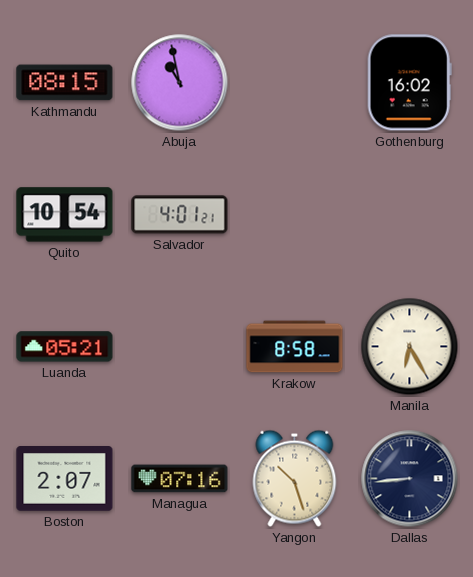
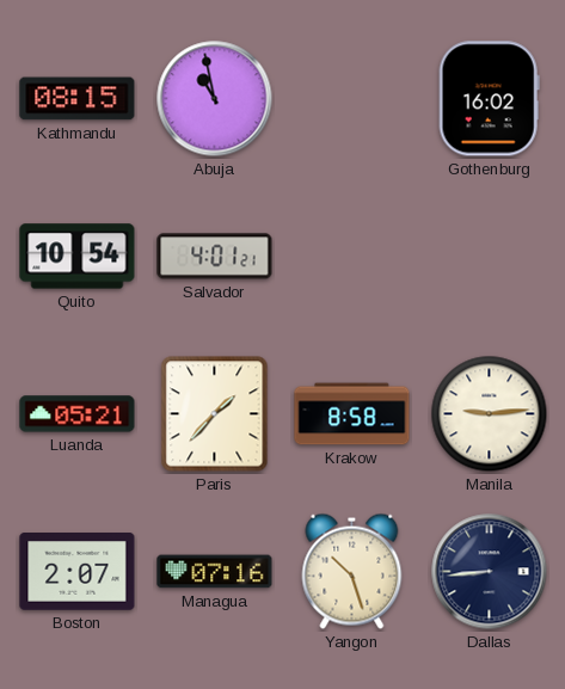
Paris: none -> 1:37
Manila: 6:25 -> 9:14
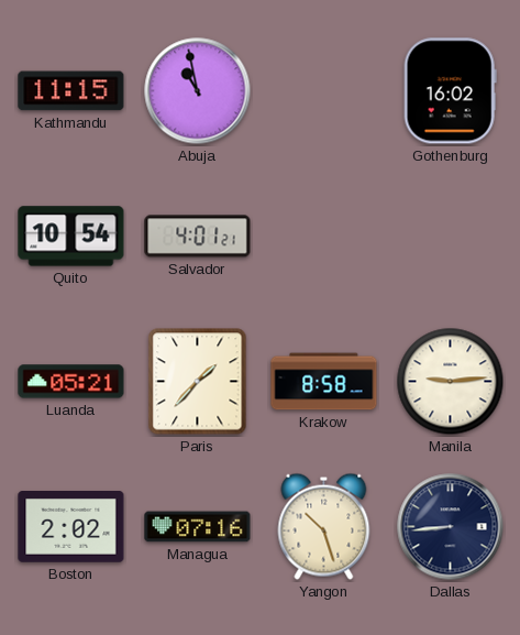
Kathmandu: 08:15 -> 11:15
Boston: 2:07 -> 2:02
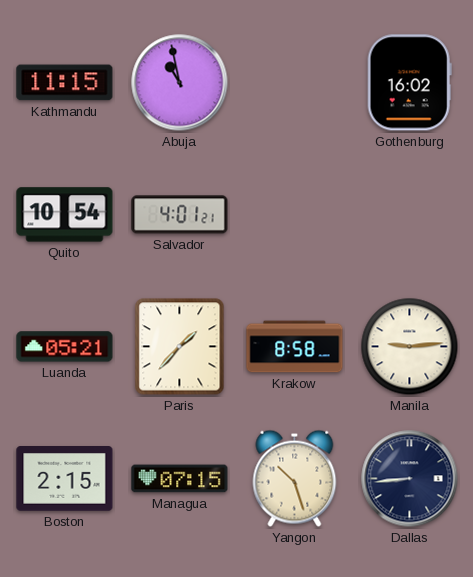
Boston: 2:02 -> 2:15
Managua: 07:16 -> 07:15
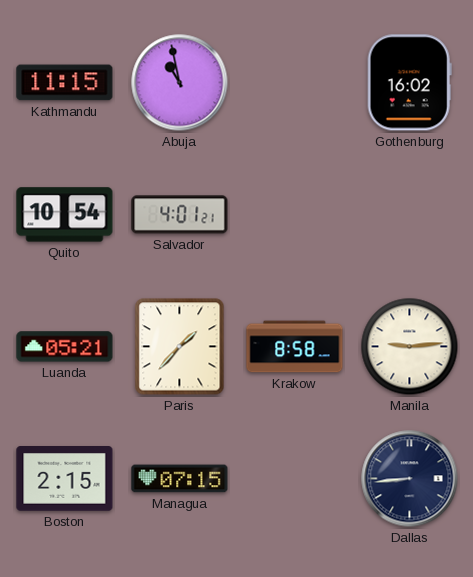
Yangon: 10:27 -> none
